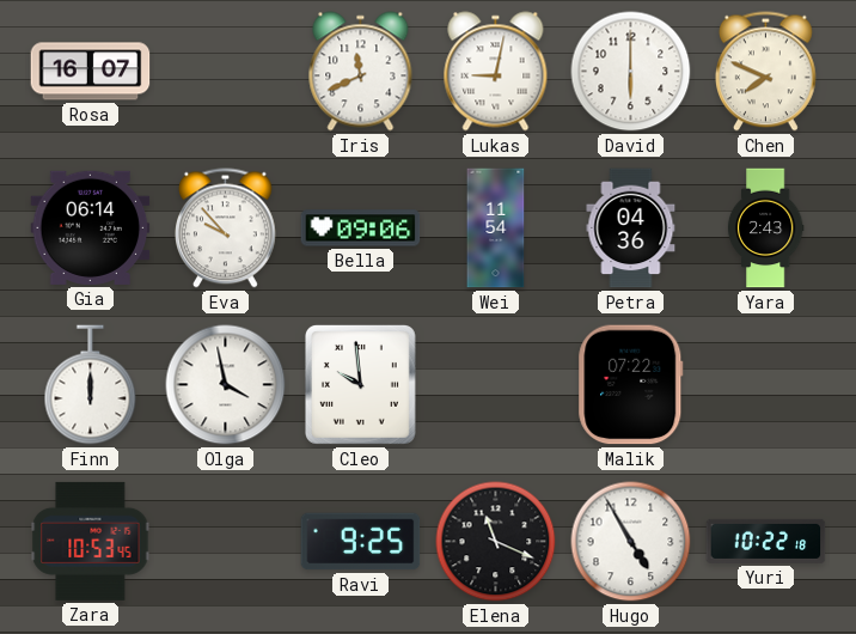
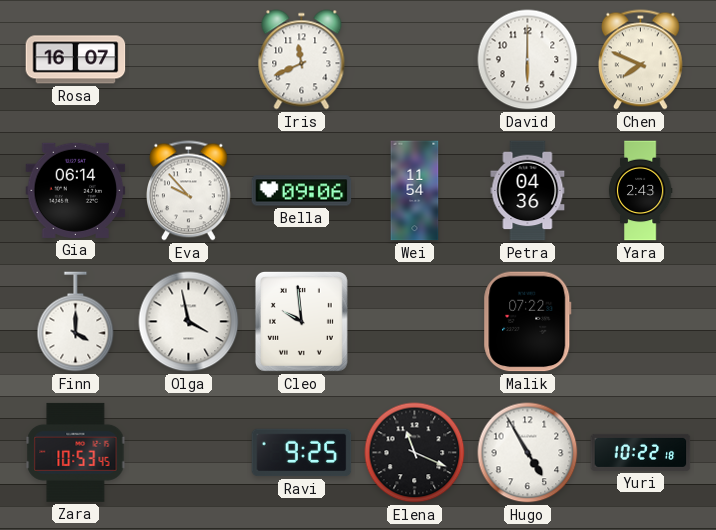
Lukas: 9:02 -> none
Finn: 12:00 -> 4:00
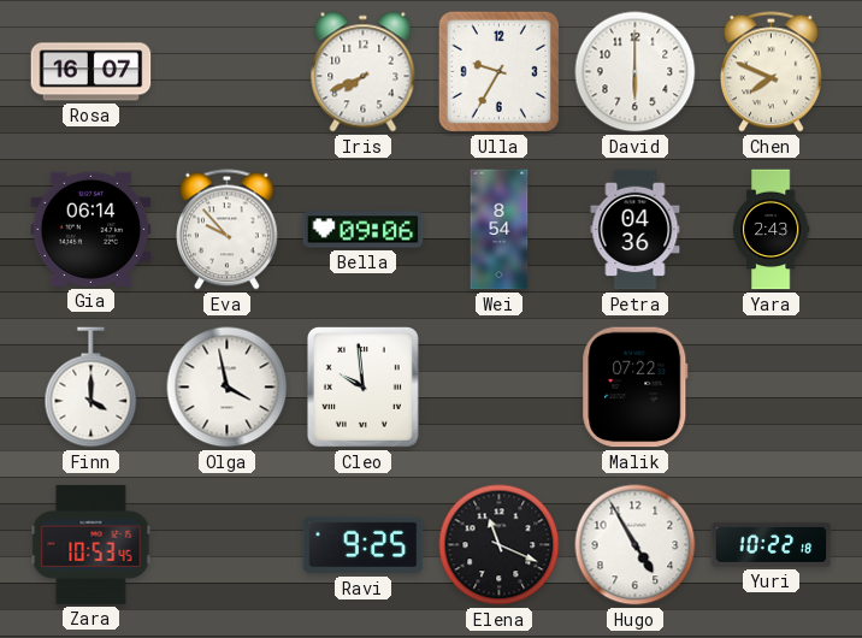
Iris: 11:41 -> 7:41
Ulla: none -> 9:35
Wei: 11:54 -> 8:54
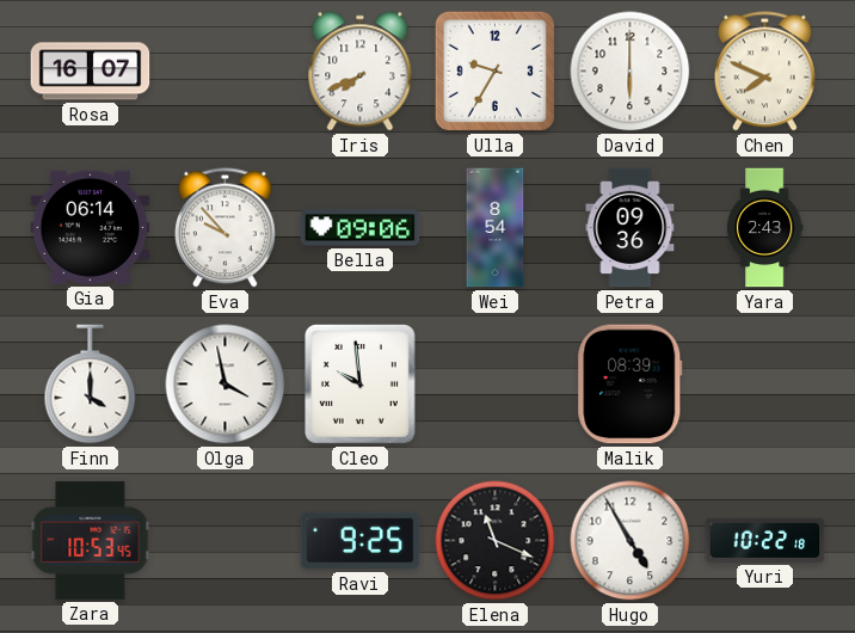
Petra: 04:36 -> 09:36
Malik: 07:22 -> 08:39
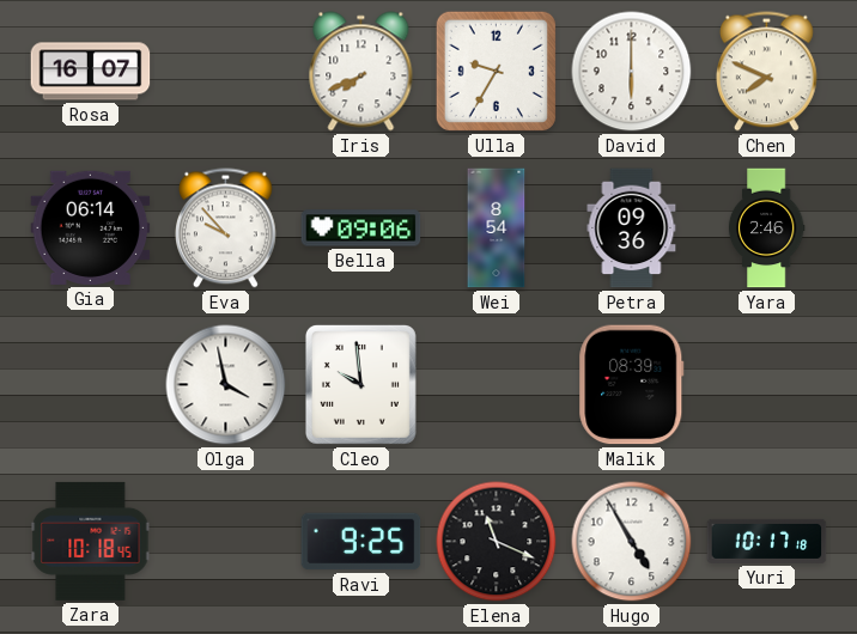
Yara: 2:43 -> 2:46
Finn: 4:00 -> none
Zara: 10:53 -> 10:18
Yuri: 10:22 -> 10:17
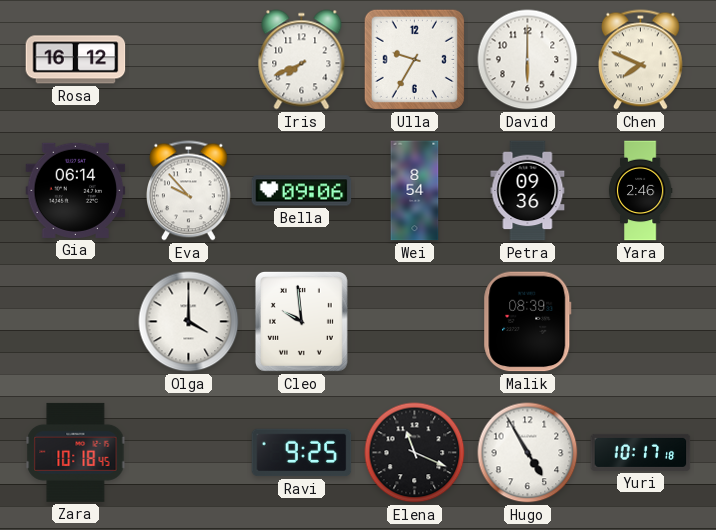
Rosa: 16:07 -> 16:12
Olga: 3:58 -> 4:00
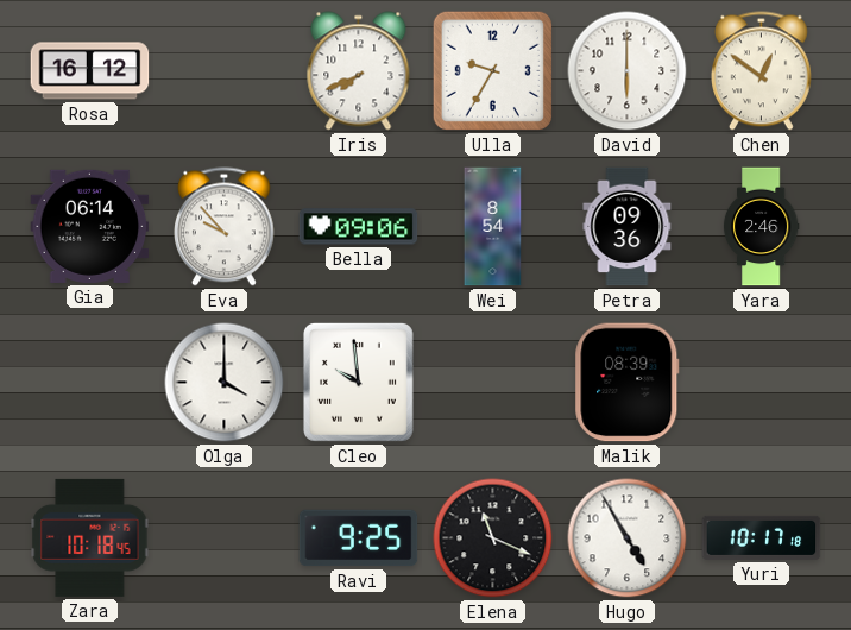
Chen: 7:49 -> 12:51
